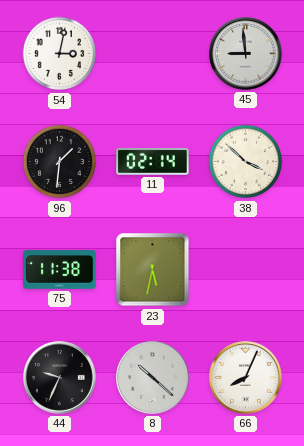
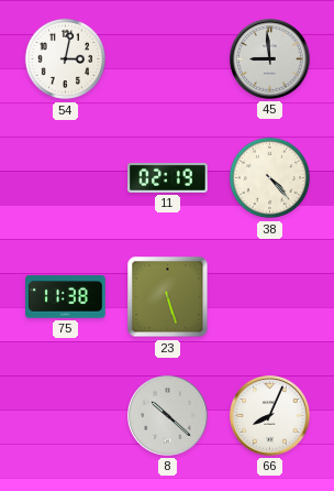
96: 1:31 -> none
11: 02:14 -> 02:19
38: 3:52 -> 4:23
23: 5:32 -> 5:27
44: 9:34 -> none
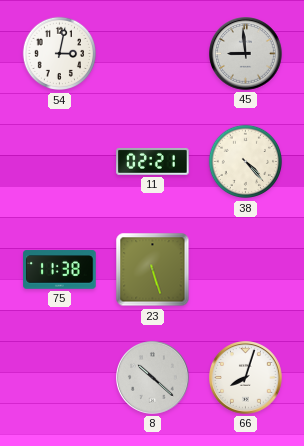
11: 02:19 -> 02:21
66: 8:04 -> 8:03
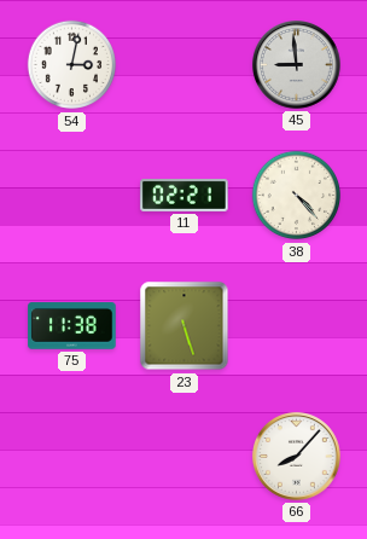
8: 10:22 -> none
66: 8:03 -> 8:07
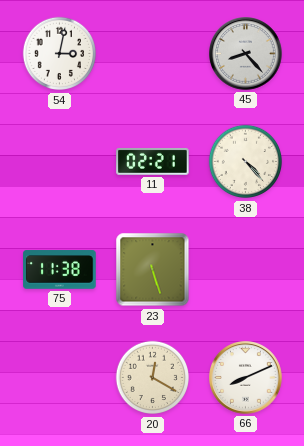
45: 8:59 -> 8:23
20: none -> 12:20
66: 8:07 -> 8:11
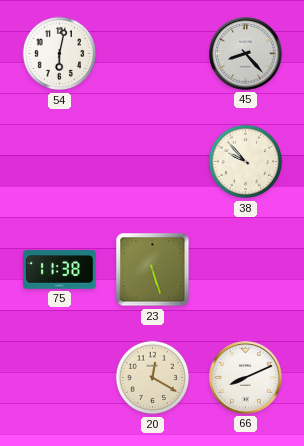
54: 3:02 -> 6:02
11: 02:21 -> none
38: 4:23 -> 9:53
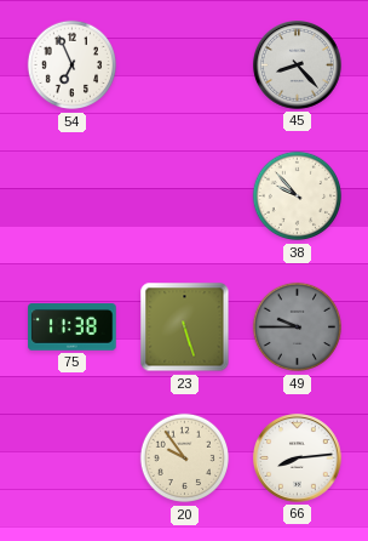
54: 6:02 -> 6:56
49: none -> 9:45
20: 12:20 -> 9:54
66: 8:11 -> 8:14
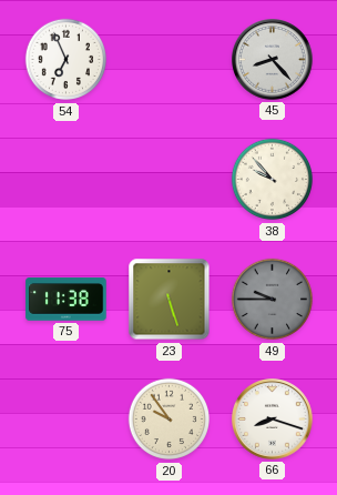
66: 8:14 -> 8:18
